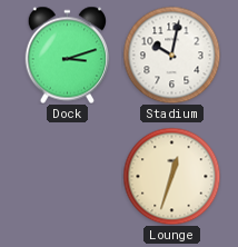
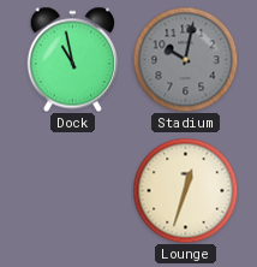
Dock: 3:12 -> 10:58
Stadium dial: white -> grey
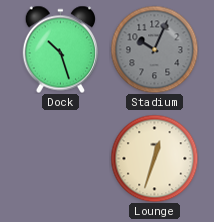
Dock: 10:58 -> 10:27
Stadium: 10:02 -> 10:04
